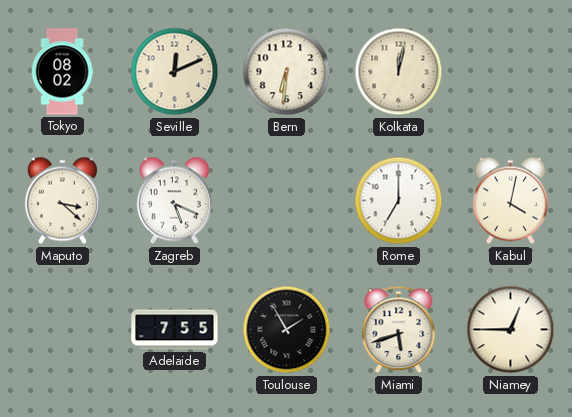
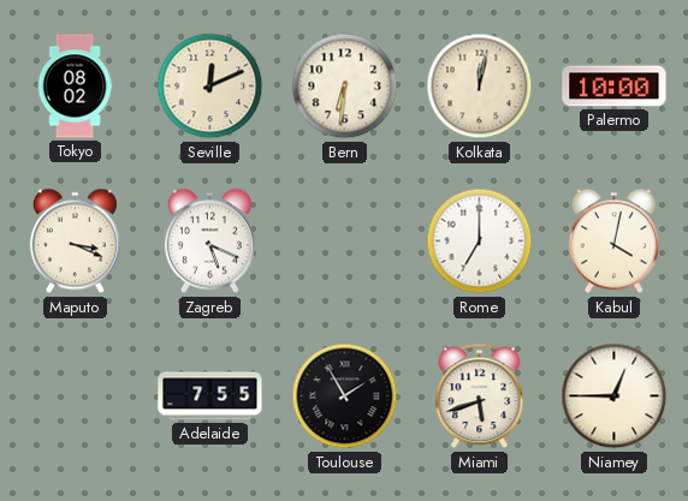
Palermo: none -> 10:00
Maputo: 3:22 -> 3:19
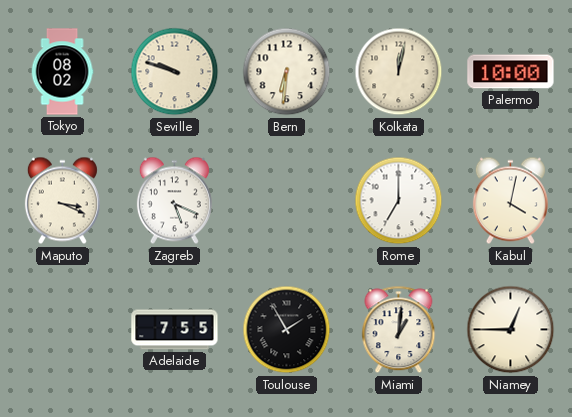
Seville: 12:11 -> 9:48
Miami: 5:42 -> 1:01
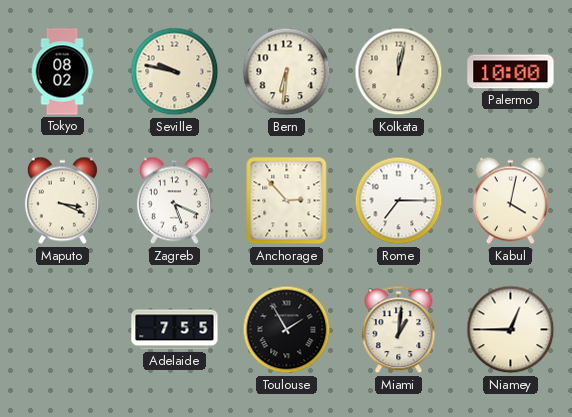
Seville: 9:48 -> 9:47
Anchorage: none -> 2:53
Rome: 7:00 -> 7:15
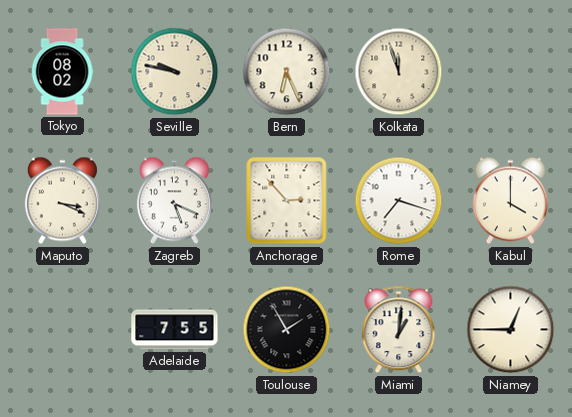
Bern: 6:31 -> 6:26
Kolkata: 12:02 -> 11:57
Palermo: 10:00 -> none
Rome: 7:15 -> 7:18
Kabul: 4:02 -> 4:00
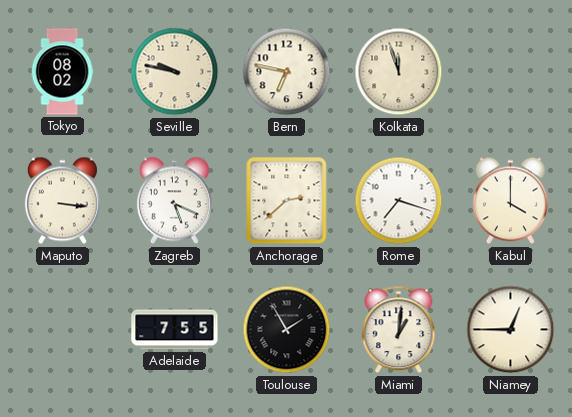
Bern: 6:26 -> 6:47
Maputo: 3:19 -> 3:16
Anchorage: 2:53 -> 2:38
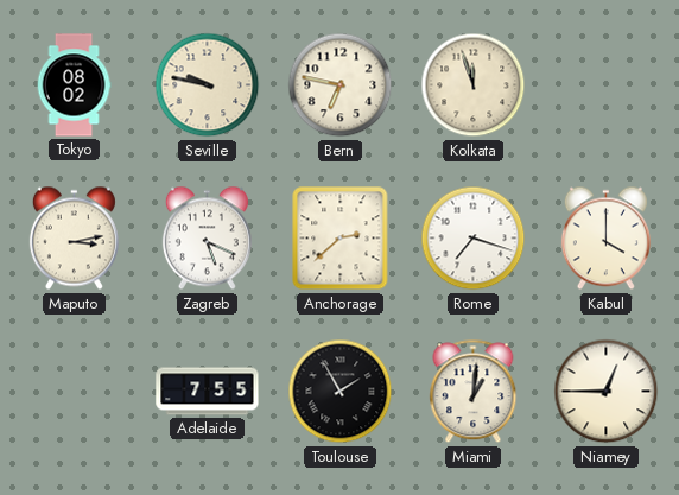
Maputo: 3:16 -> 3:13
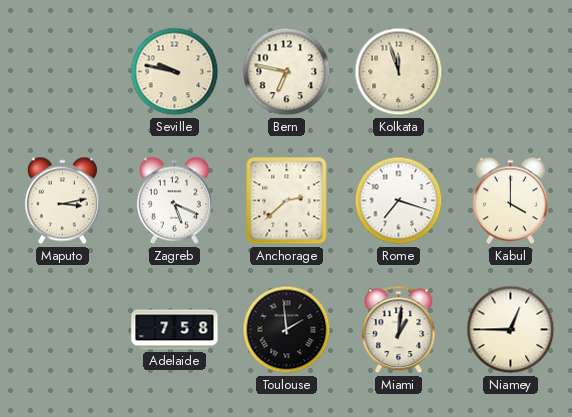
Tokyo: 08:02 -> none
Adelaide: 7:55 -> 7:58
Toulouse: 1:55 -> 1:59
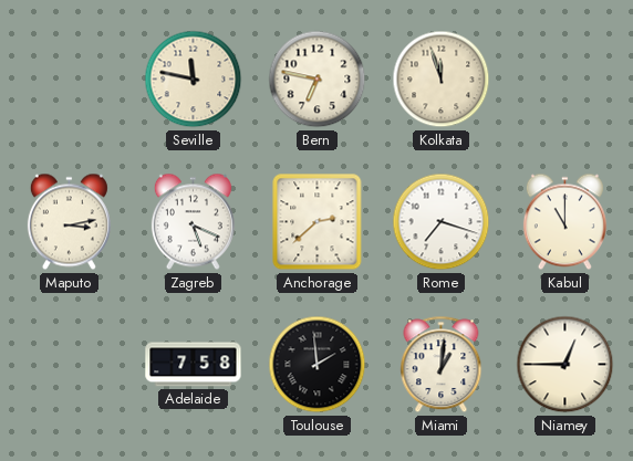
Seville: 9:47 -> 11:47
Kabul: 4:00 -> 11:00
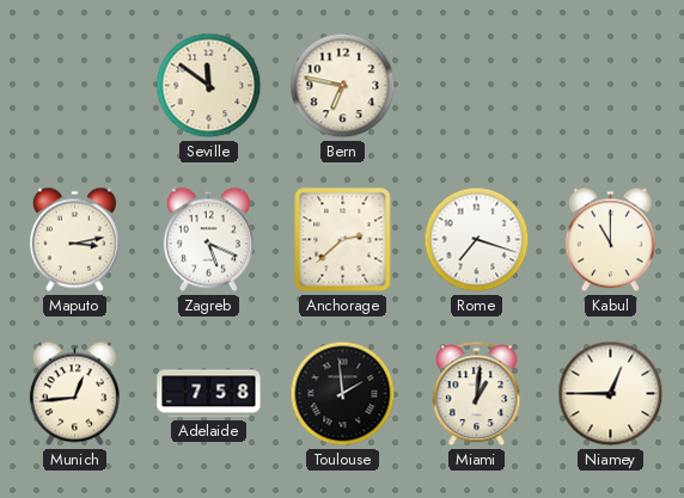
Seville: 11:47 -> 11:51
Kolkata: 11:57 -> none
Munich: none -> 12:44
